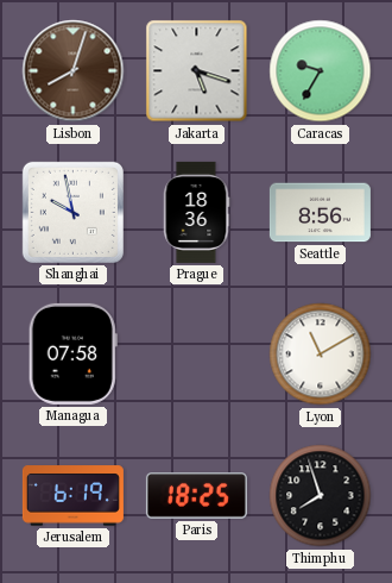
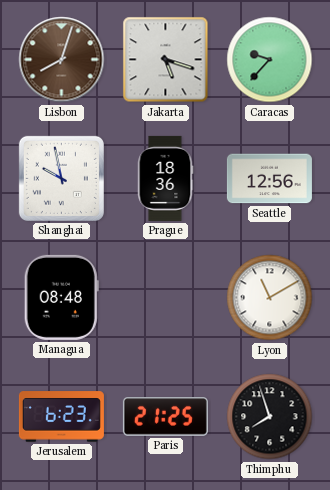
Caracas: 9:35 -> 9:37
Seattle: 8:56 -> 12:56
Managua: 07:58 -> 08:48
Jerusalem: 6:19 -> 6:23
Paris: 18:25 -> 21:25
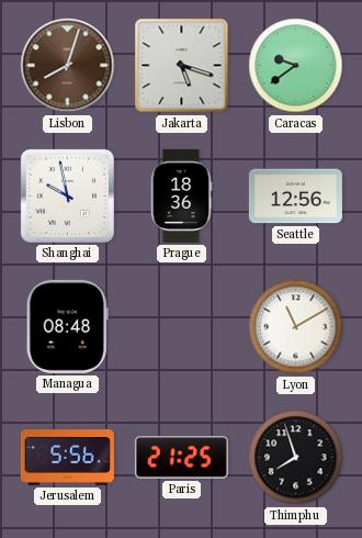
Caracas: 9:37 -> 9:39
Jerusalem: 6:23 -> 5:56
